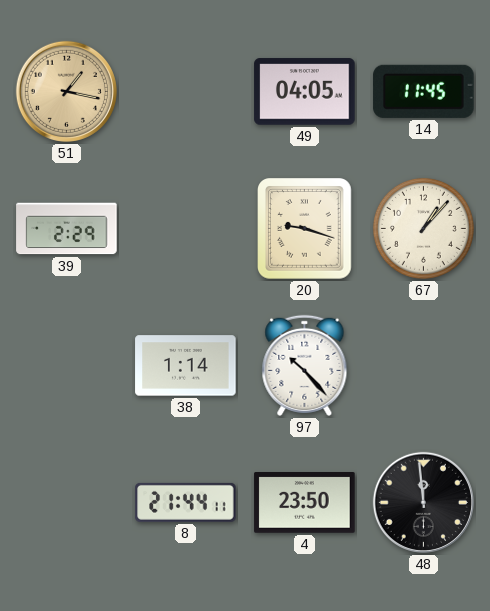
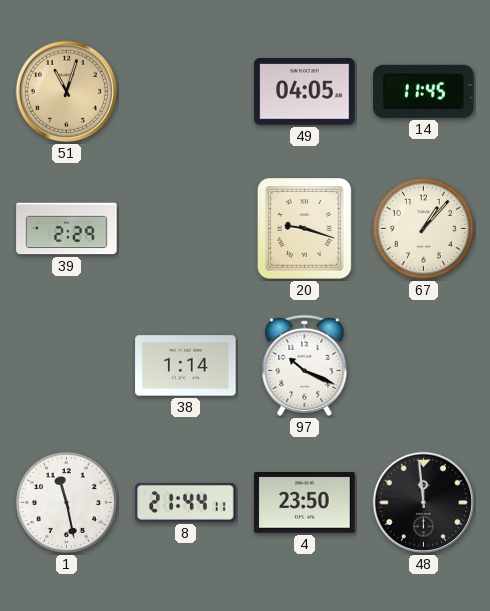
51: 1:17 -> 11:03
97: 10:23 -> 10:19
1: none -> 11:28
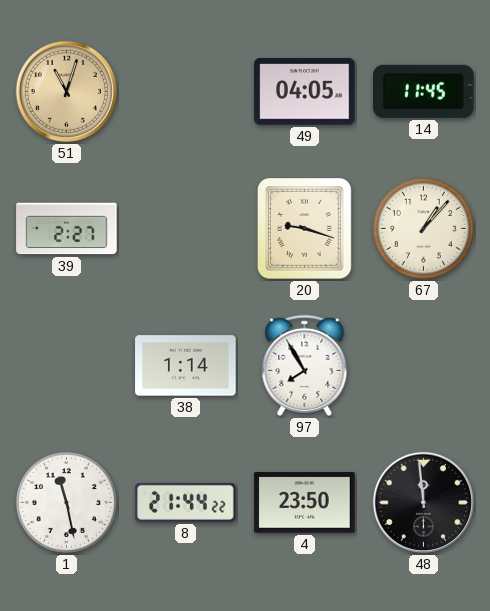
39: 2:29 -> 2:27
97: 10:19 -> 7:55
8: 21:44:11 -> 21:44:22
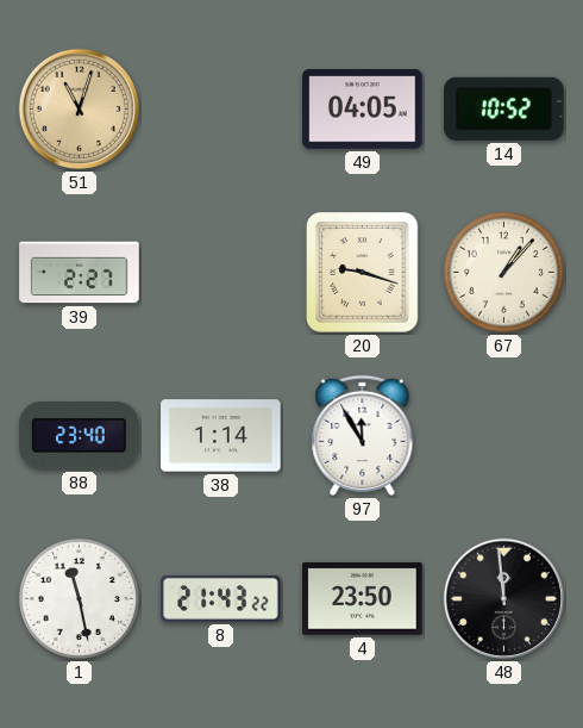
14: 11:45 -> 10:52
88: none -> 23:40
97: 7:55 -> 11:55
8: 21:44 -> 21:43
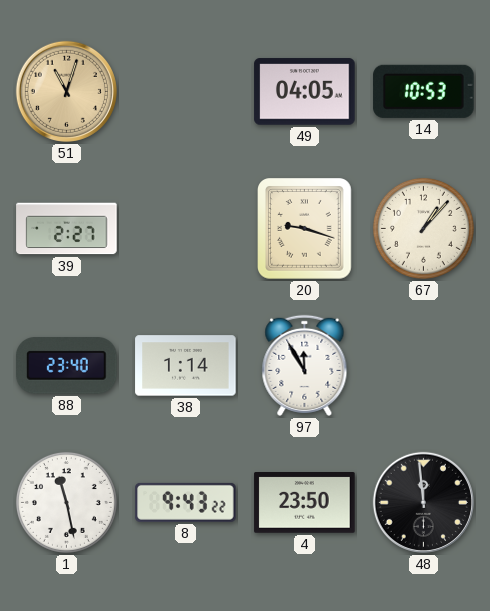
14: 10:52 -> 10:53
8: 21:43 -> 9:43
